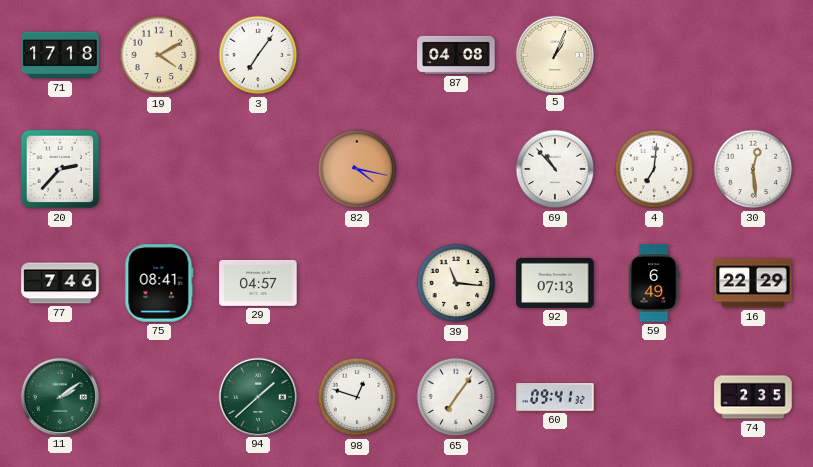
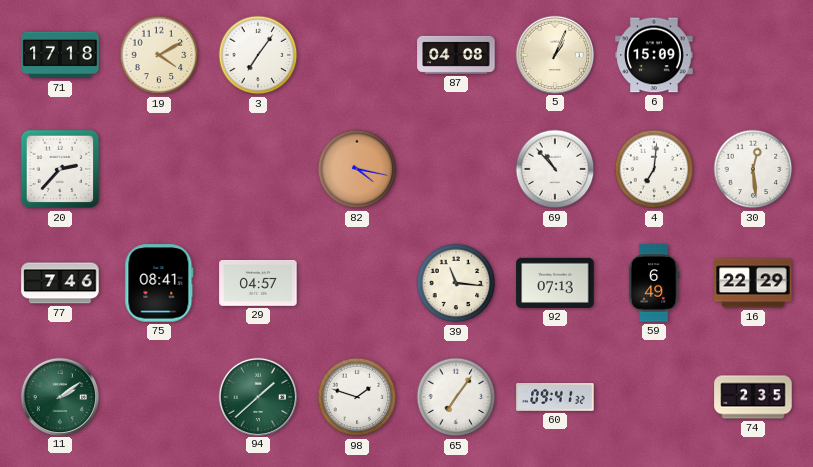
6: none -> 15:09
98: 12:48 -> 1:48
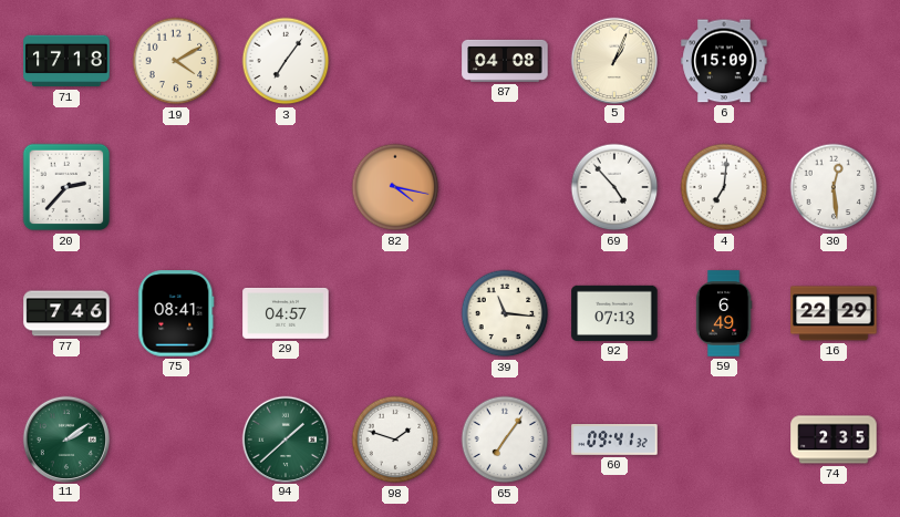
69: 10:53 -> 4:53
